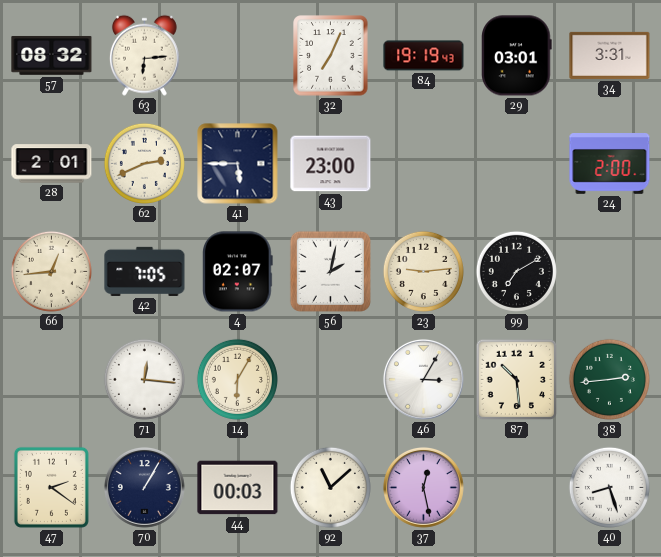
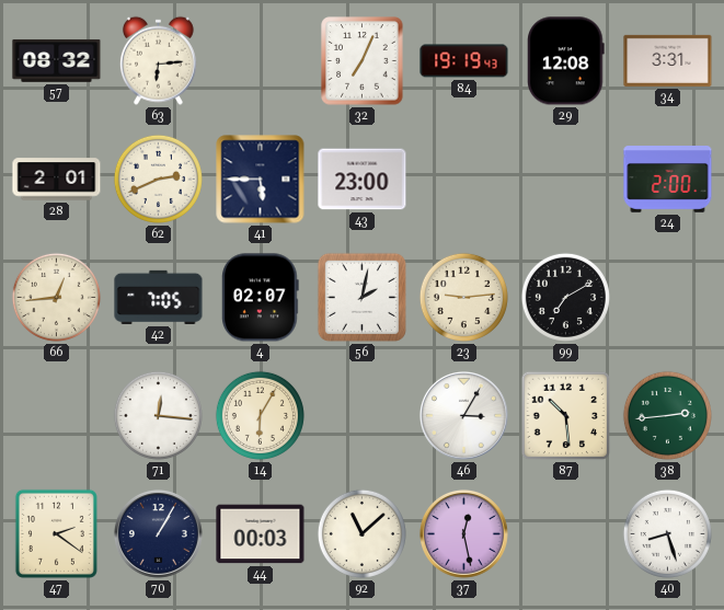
29: 03:01 -> 12:08
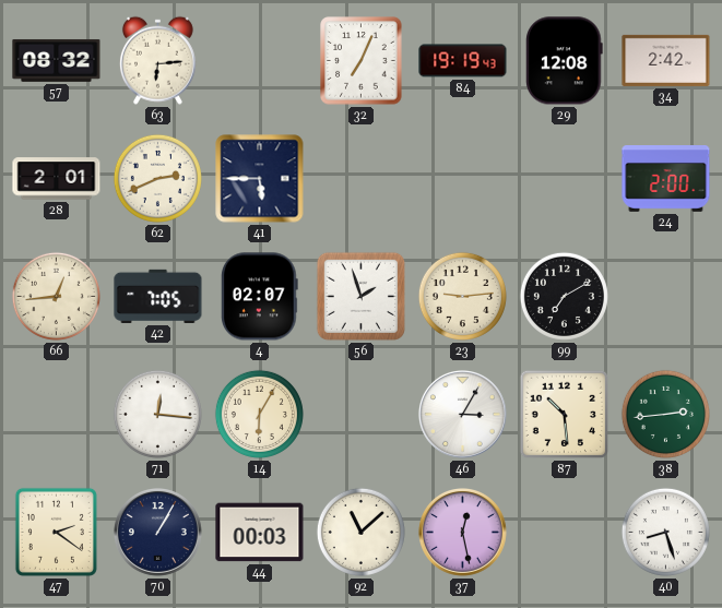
34: 3:31 -> 2:42
43: 23:00 -> none
56: 2:02 -> 1:57
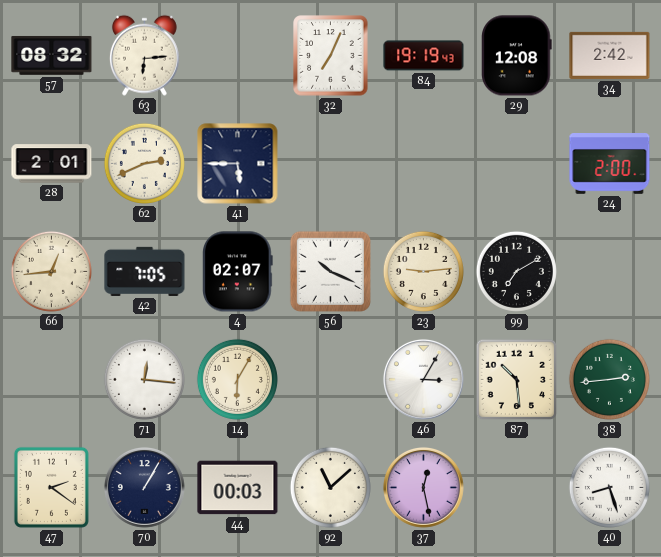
56: 1:57 -> 10:19
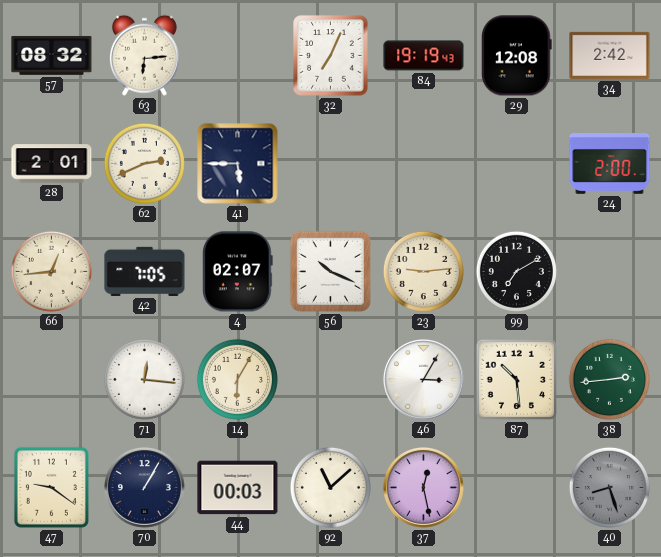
47: 2:21 -> 9:21
40 dial: white -> grey
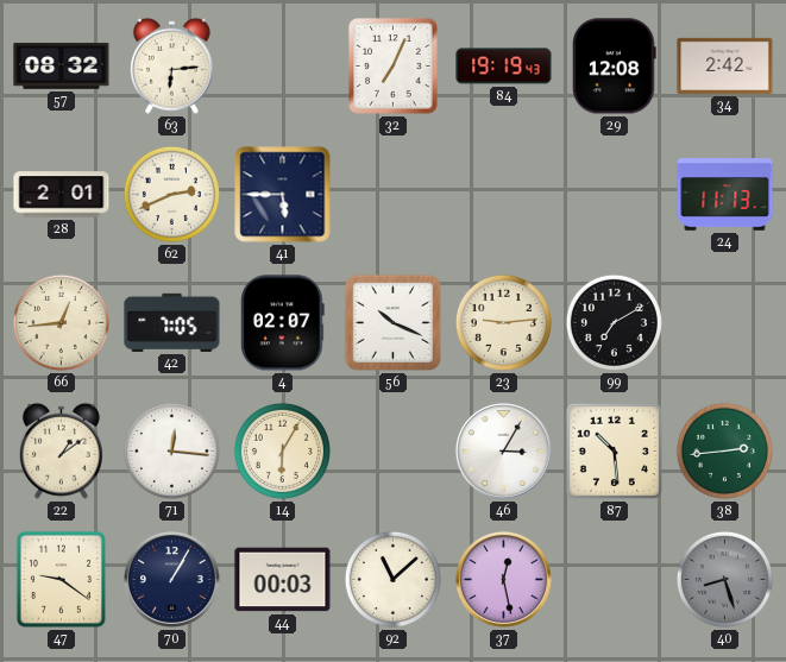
24: 2:00 -> 11:13
22: none -> 1:09
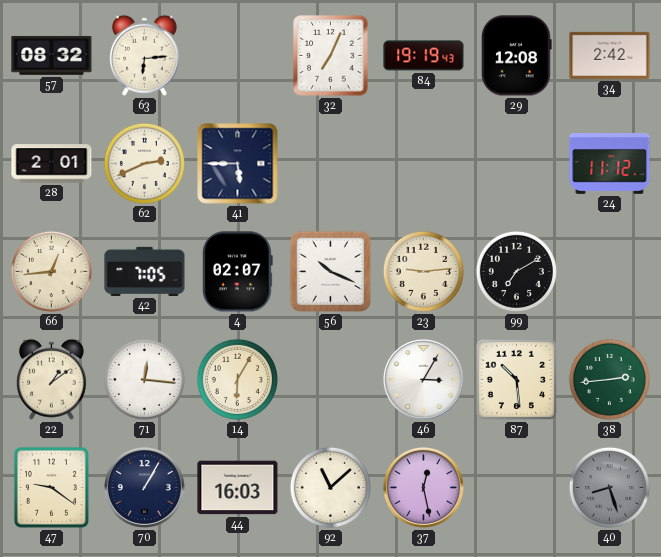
24: 11:13 -> 11:12
44: 00:03 -> 16:03
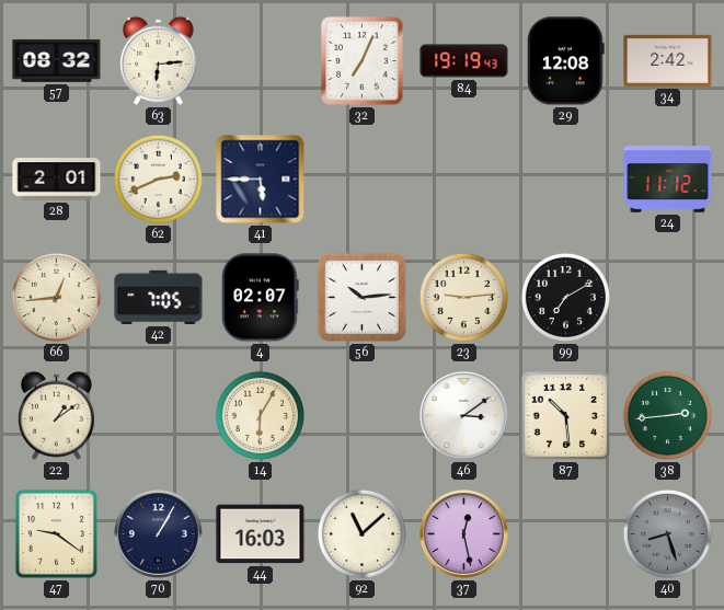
56: 10:19 -> 10:14
71: 12:16 -> none
46: 3:05 -> 3:09
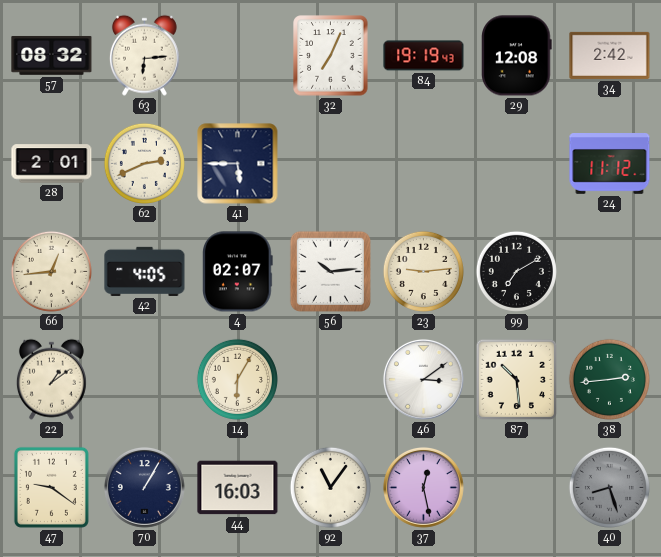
42: 7:05 -> 4:05
92: 11:08 -> 11:06
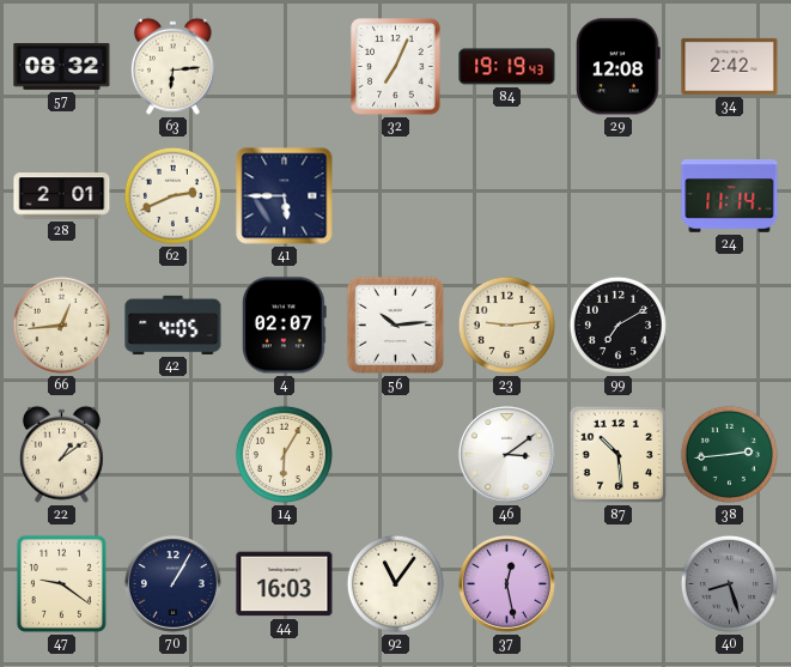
24: 11:12 -> 11:14
